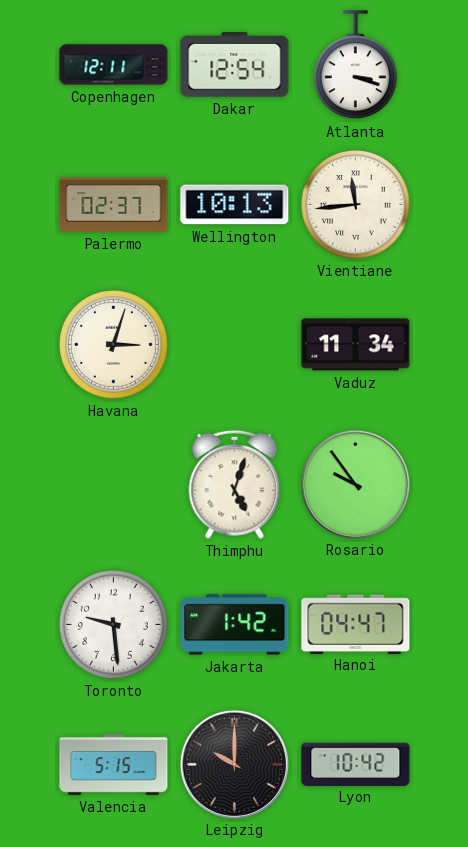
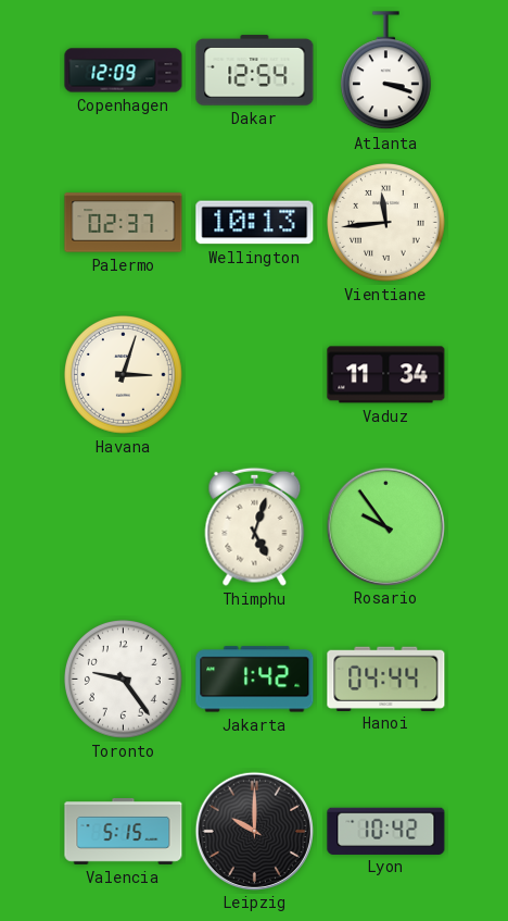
Copenhagen: 12:11 -> 12:09
Toronto: 9:29 -> 9:24
Hanoi: 04:47 -> 04:44
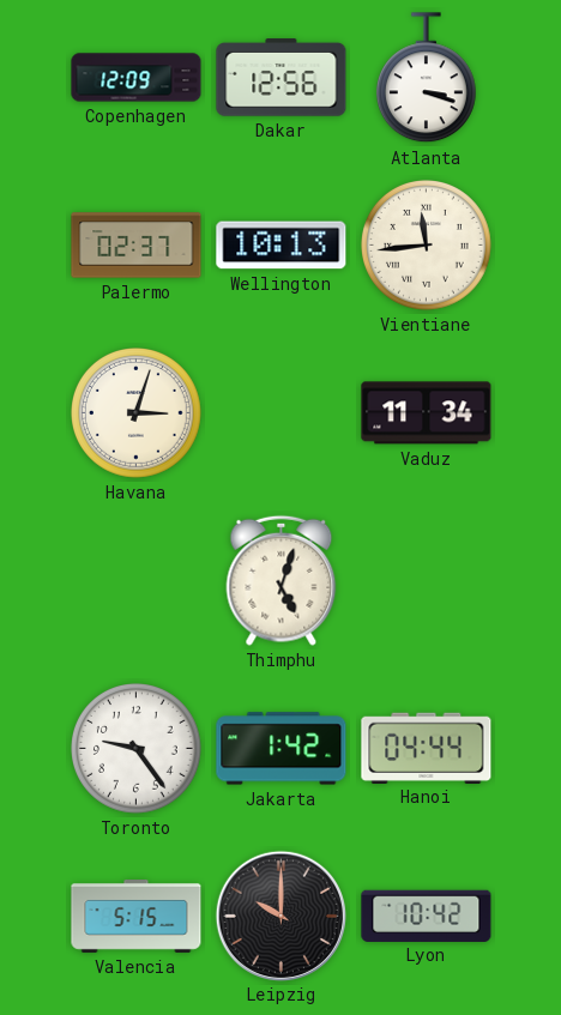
Dakar: 12:54 -> 12:56
Rosario: 9:54 -> none
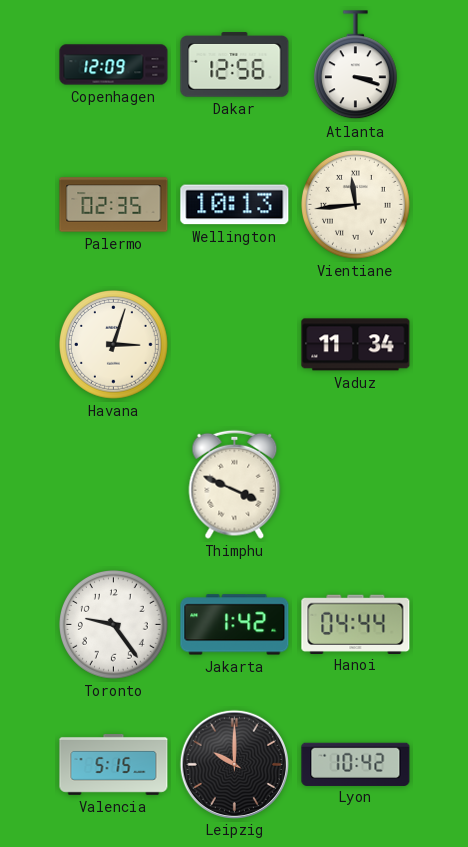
Palermo: 02:37 -> 02:35
Thimphu: 5:03 -> 3:49
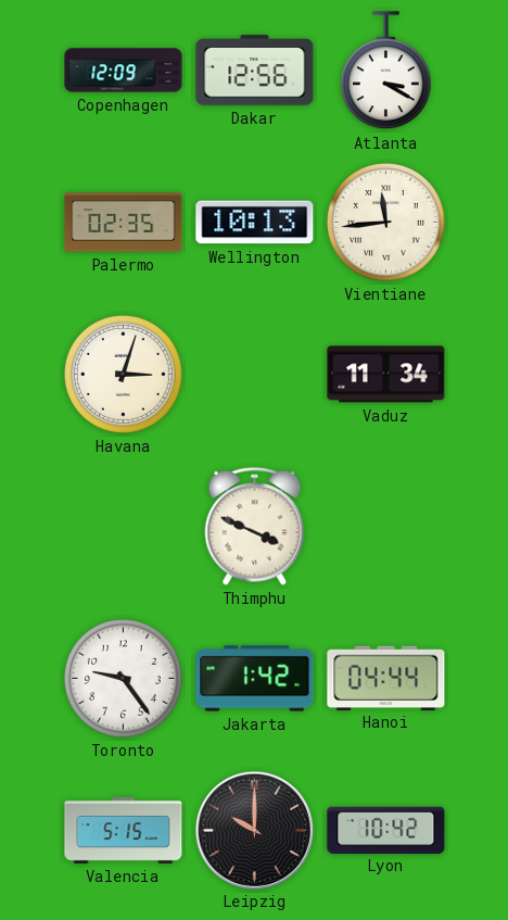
Atlanta: 3:18 -> 3:20
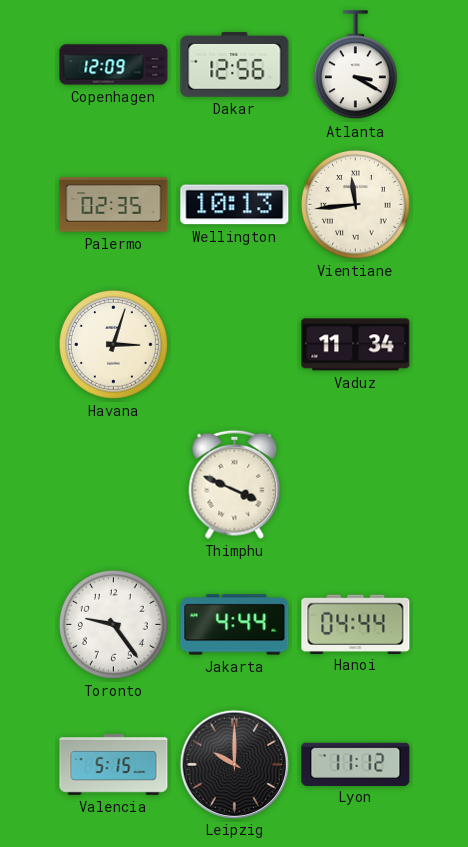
Jakarta: 1:42 -> 4:44
Lyon: 10:42 -> 11:12
